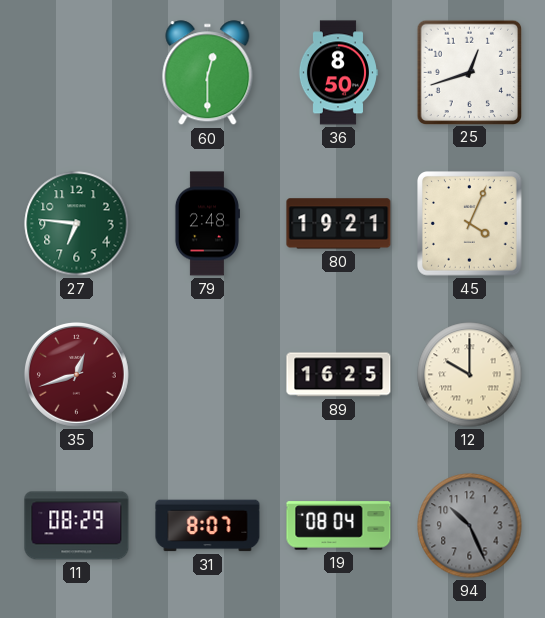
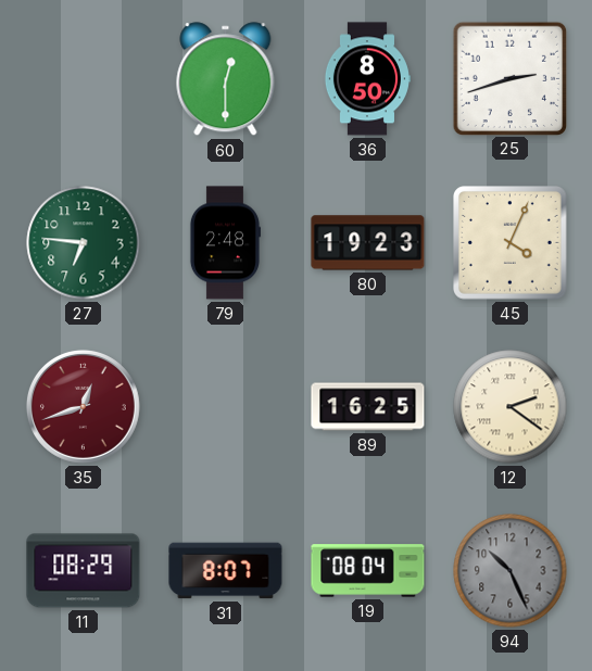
25: 12:42 -> 2:42
80: 19:21 -> 19:23
12: 10:00 -> 2:21
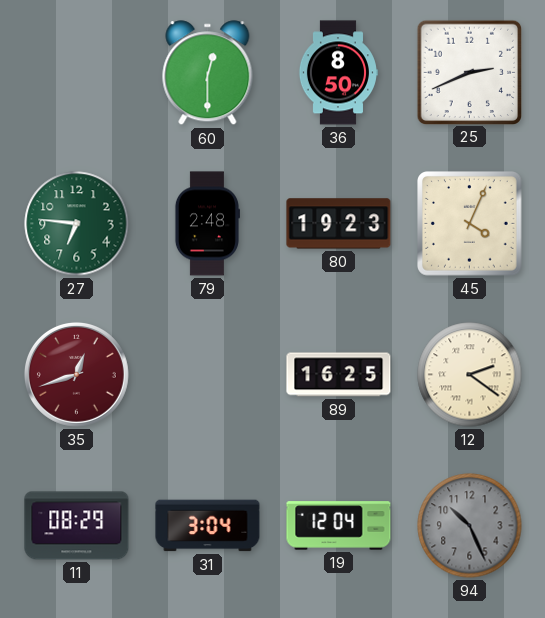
25: 2:42 -> 2:41
31: 8:07 -> 3:04
19: 08:04 -> 12:04
